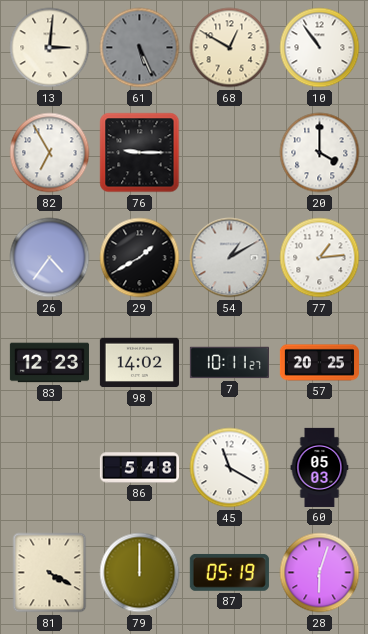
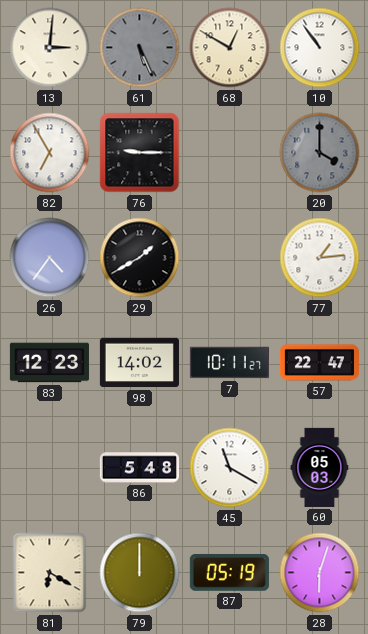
20 dial: white -> grey
54: 1:10 -> none
57: 20:25 -> 22:47
81: 4:20 -> 6:20
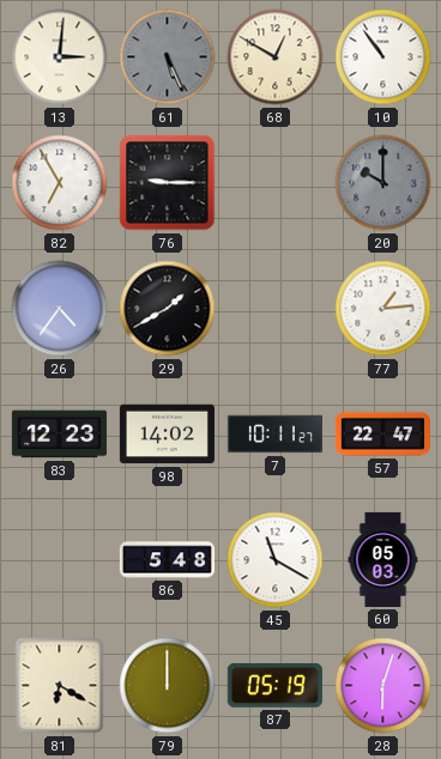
20: 4:00 -> 10:00
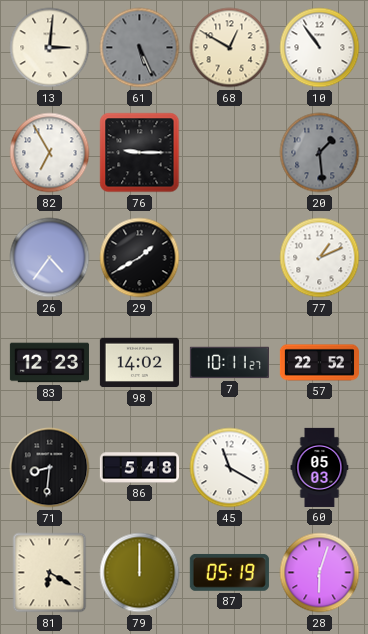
20: 10:00 -> 1:29
77: 1:14 -> 1:11
57: 22:47 -> 22:52
71: none -> 8:31
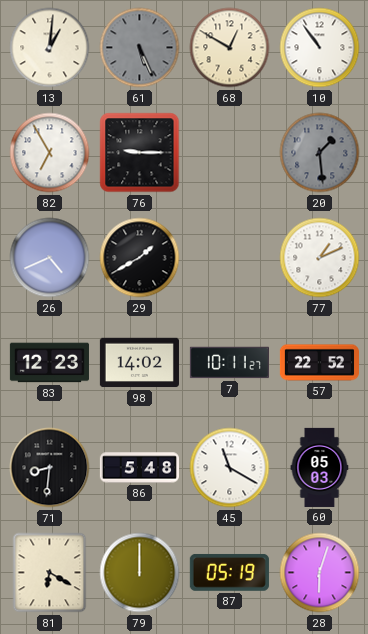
13: 3:01 -> 1:01
26: 4:36 -> 4:41
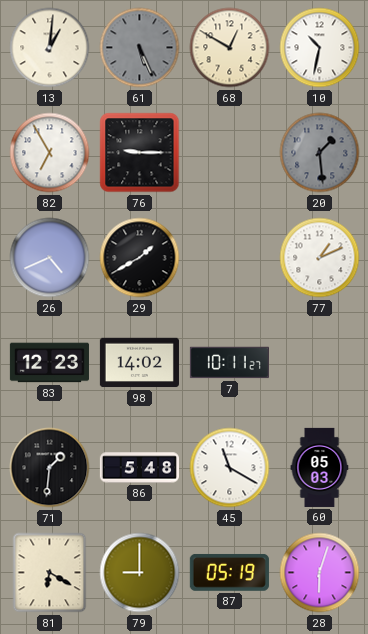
10: 10:54 -> 10:32
57: 22:52 -> none
71: 8:31 -> 1:31
79: 12:00 -> 9:00
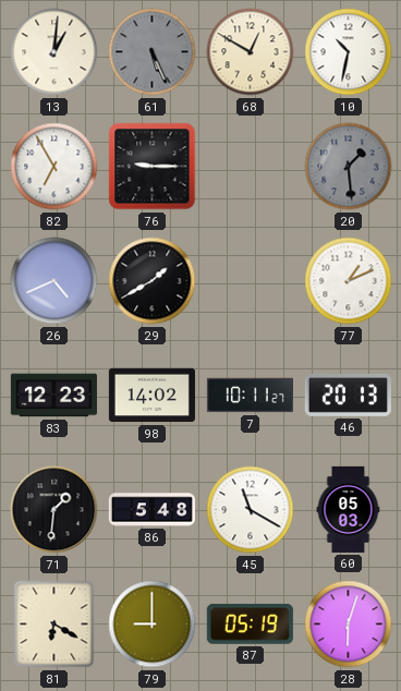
46: none -> 20:13
